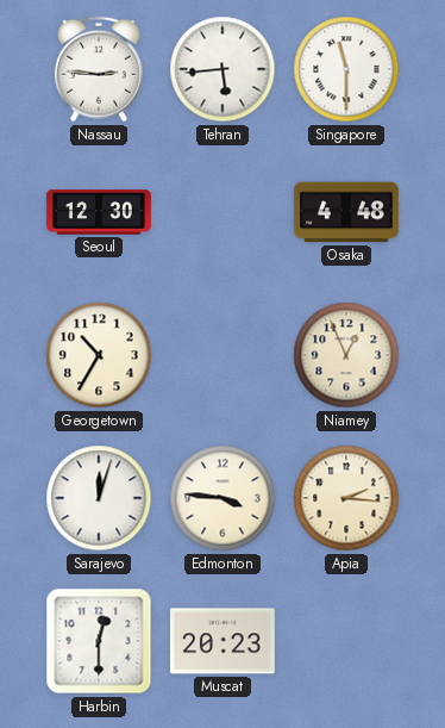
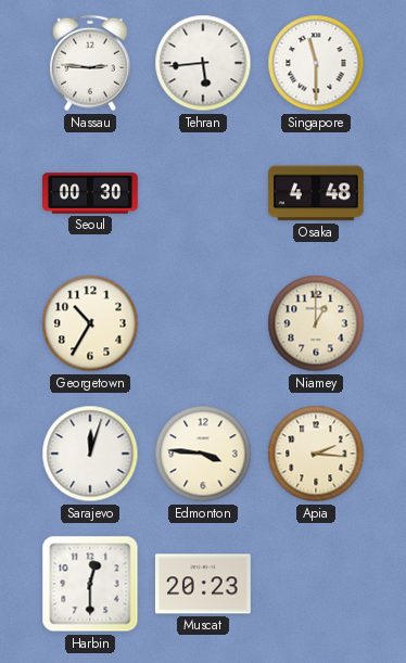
Seoul: 12:30 -> 00:30
Niamey: 12:56 -> 1:00
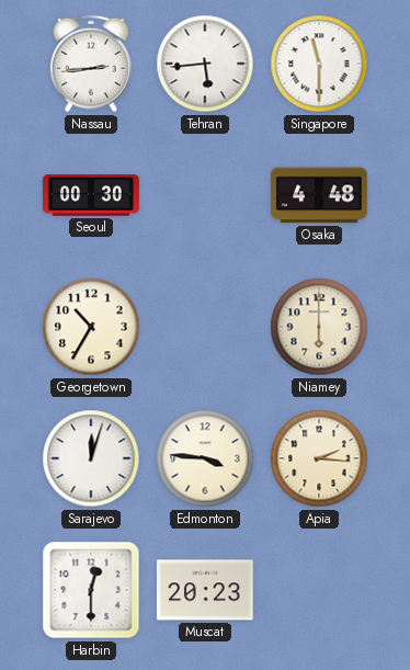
Nassau: 2:46 -> 2:44
Niamey: 1:00 -> 6:00
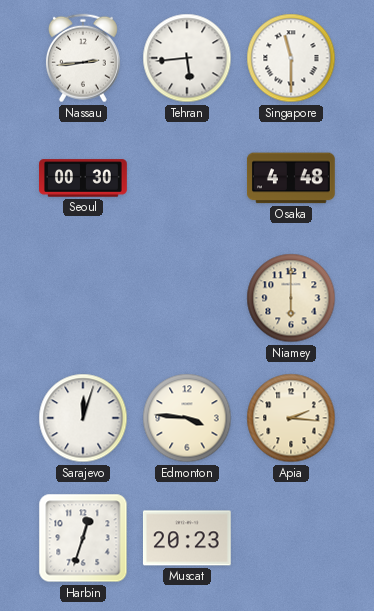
Georgetown: 10:35 -> none
Harbin: 12:30 -> 12:33
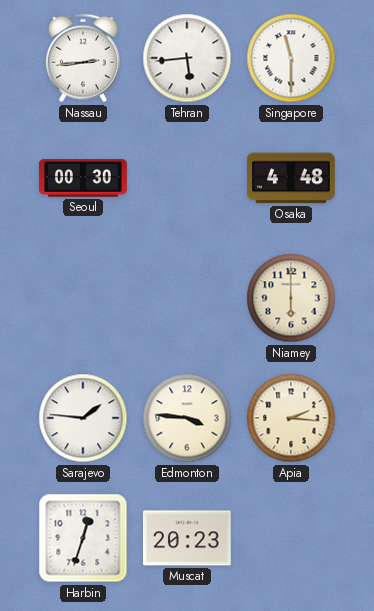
Sarajevo: 12:03 -> 1:46
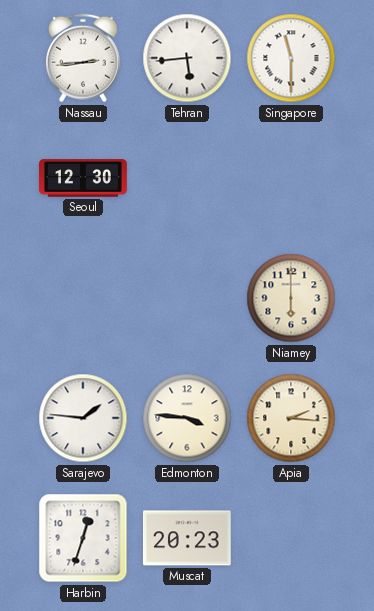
Seoul: 00:30 -> 12:30
Osaka: 4:48 -> none
